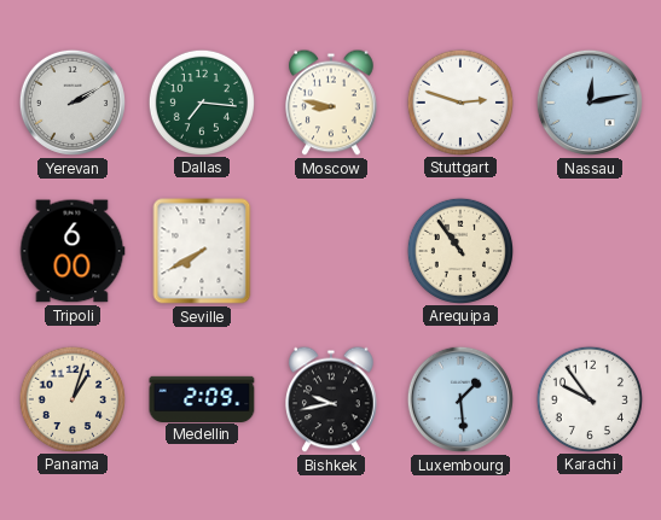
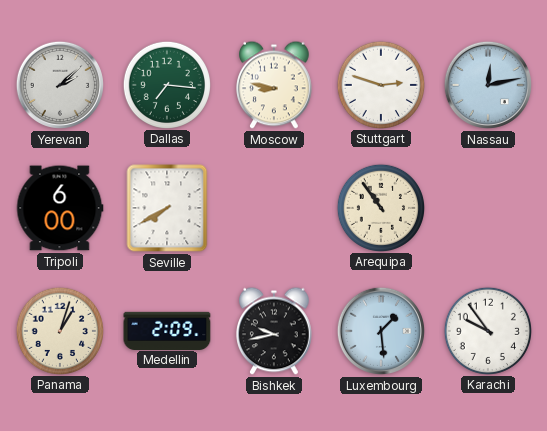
Yerevan: 2:10 -> 2:08
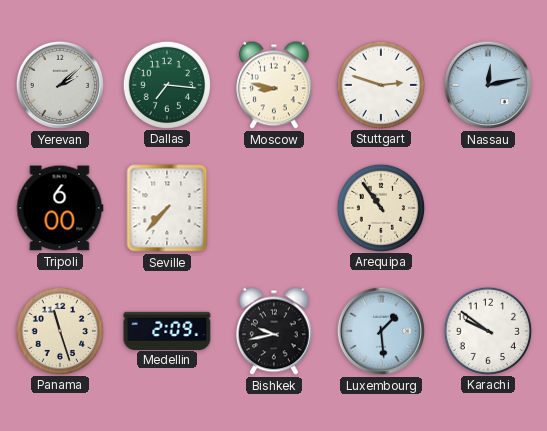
Seville: 7:40 -> 7:37
Panama: 1:03 -> 11:27
Karachi: 9:54 -> 9:51
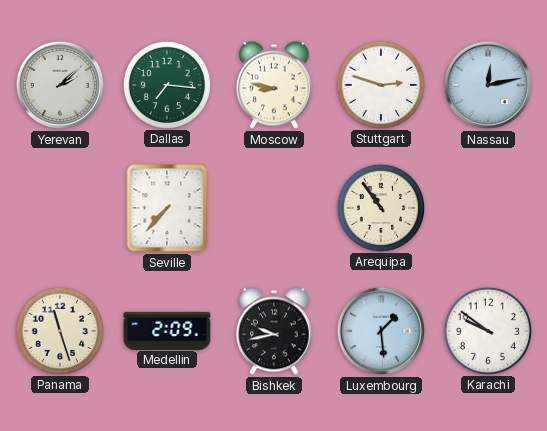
Tripoli: 6:00 -> none
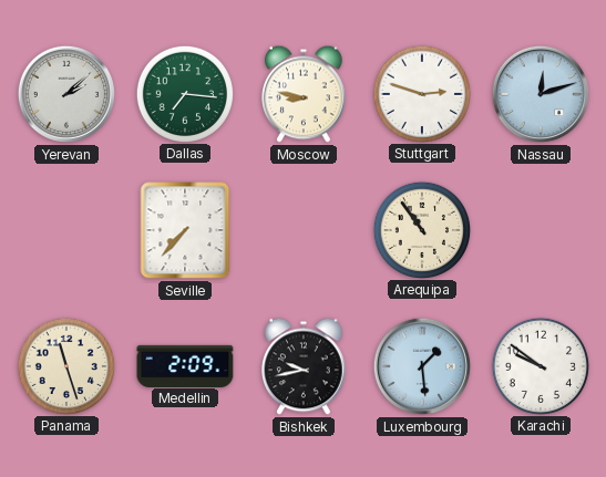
Nassau: 12:13 -> 12:12
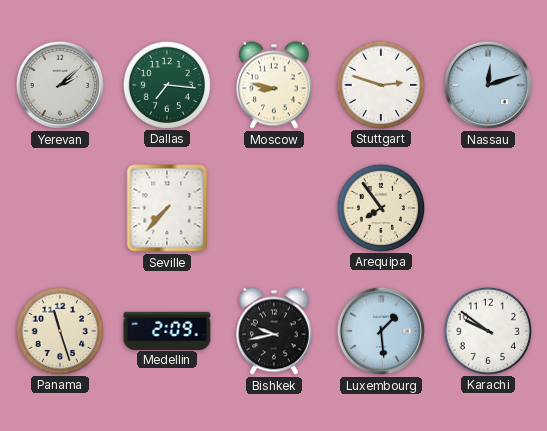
Arequipa: 10:54 -> 7:54
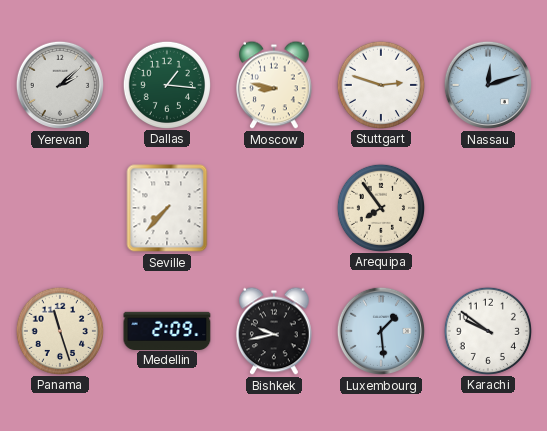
Dallas: 7:16 -> 1:16
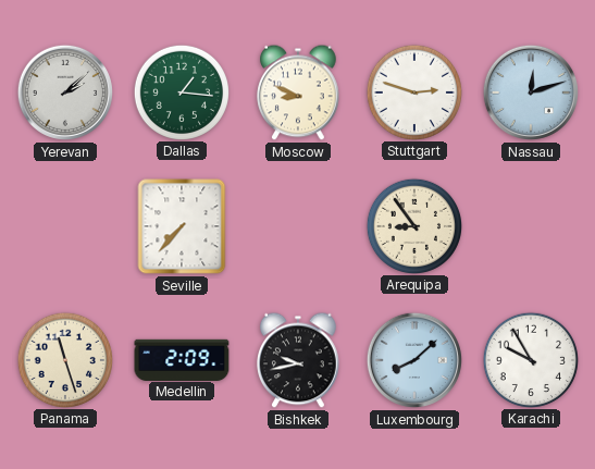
Moscow: 8:47 -> 8:49
Arequipa: 7:54 -> 8:54
Luxembourg: 1:29 -> 8:08
Karachi: 9:51 -> 9:55
